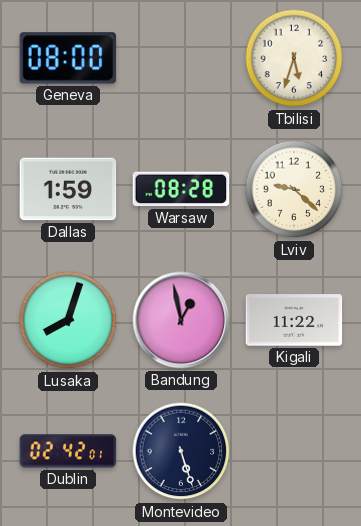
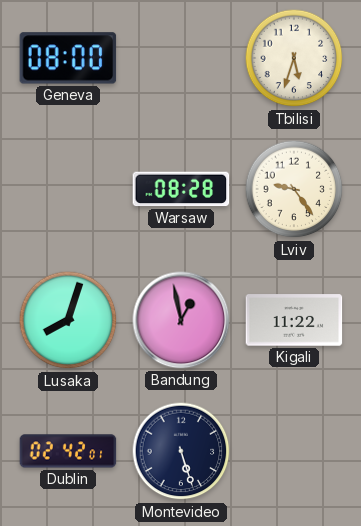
Dallas: 1:59 -> none
Lviv: 9:22 -> 9:24
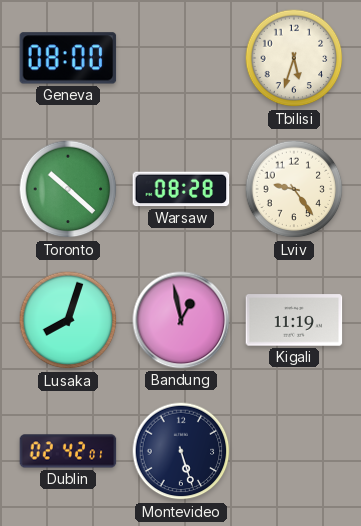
Toronto: none -> 10:22
Kigali: 11:22 -> 11:19
